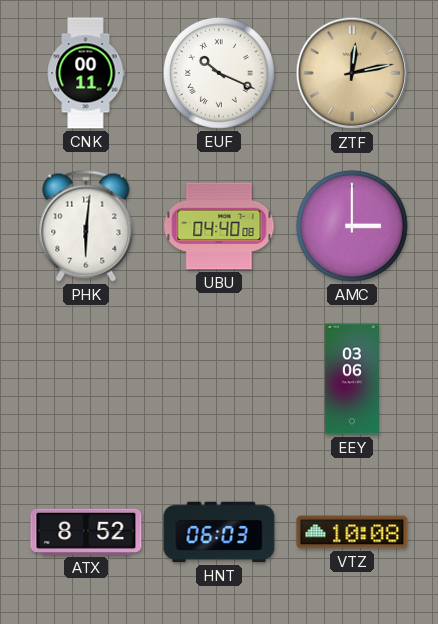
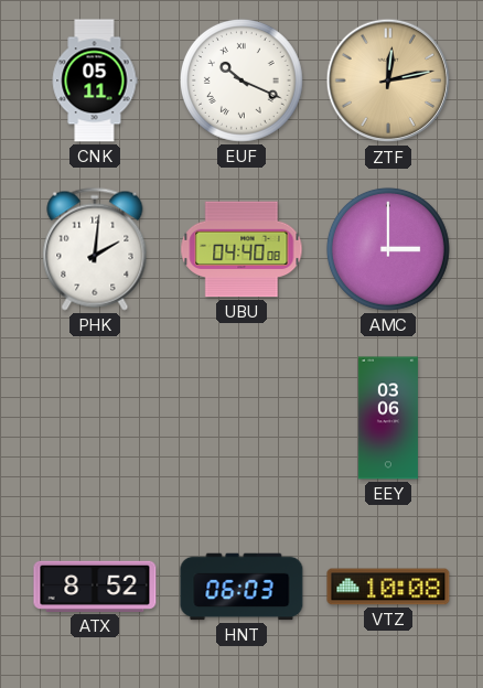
CNK: 00:11 -> 05:11
PHK: 6:01 -> 2:01
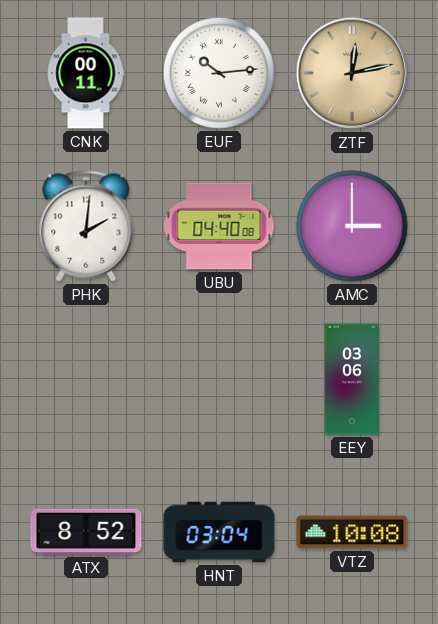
CNK: 05:11 -> 00:11
EUF: 10:19 -> 10:14
HNT: 06:03 -> 03:04
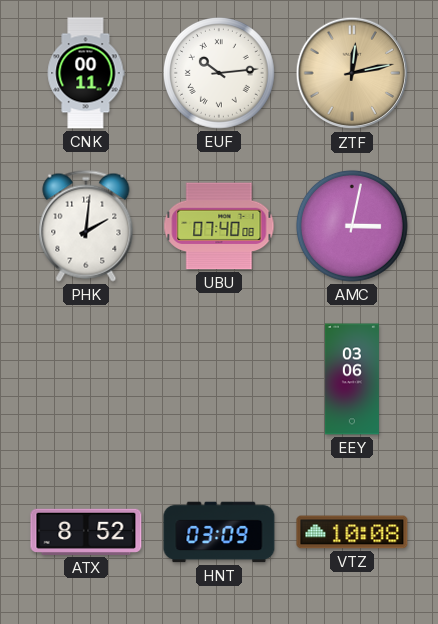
UBU: 04:40 -> 07:40
AMC: 3:00 -> 3:02
HNT: 03:04 -> 03:09
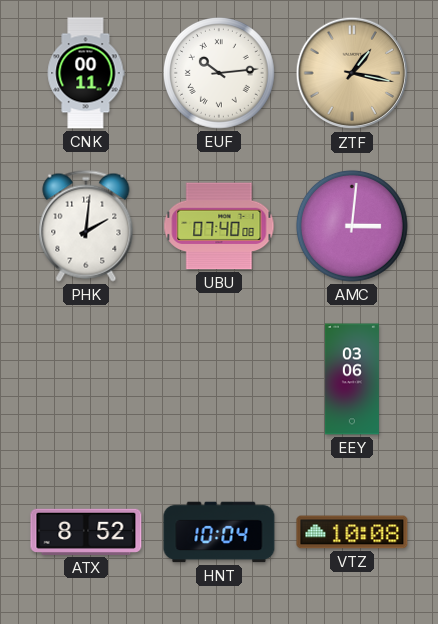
ZTF: 12:13 -> 1:17
AMC: 3:02 -> 3:01
HNT: 03:09 -> 10:04
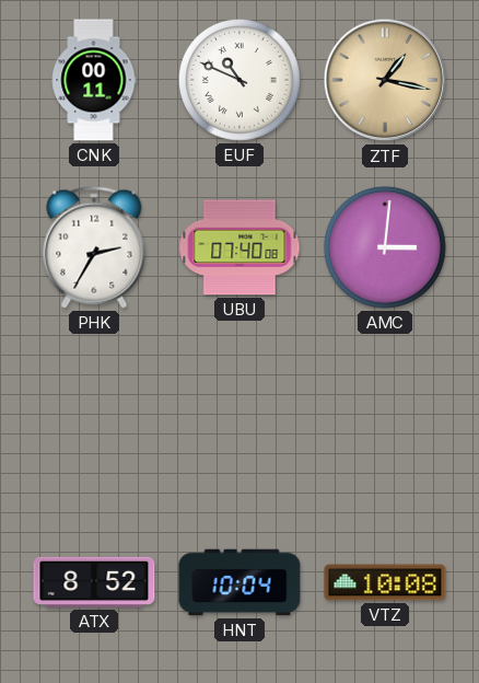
EUF: 10:14 -> 10:49
PHK: 2:01 -> 2:35
EEY: 03:06 -> none
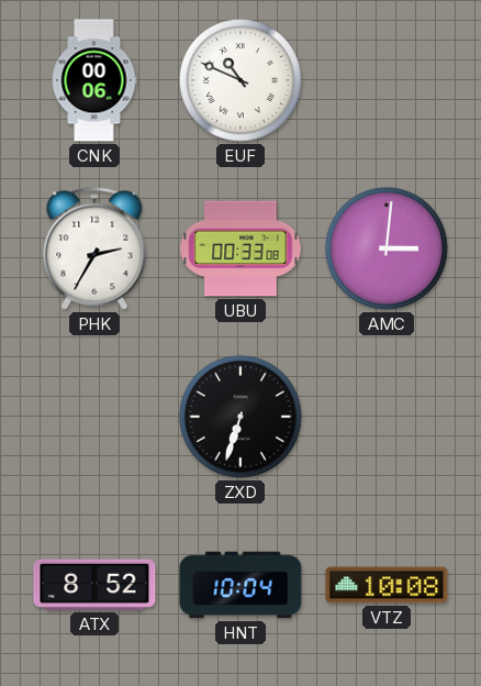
CNK: 00:11 -> 00:06
ZTF: 1:17 -> none
UBU: 07:40 -> 00:33
ZXD: none -> 6:33
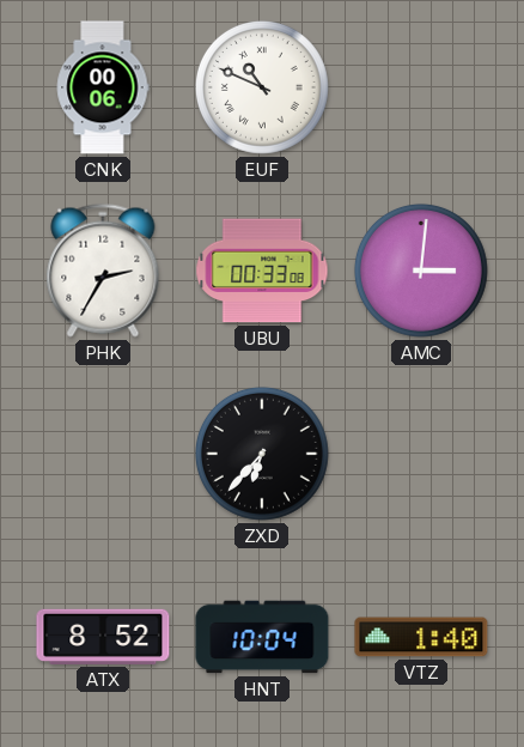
ZXD: 6:33 -> 6:37
VTZ: 10:08 -> 1:40
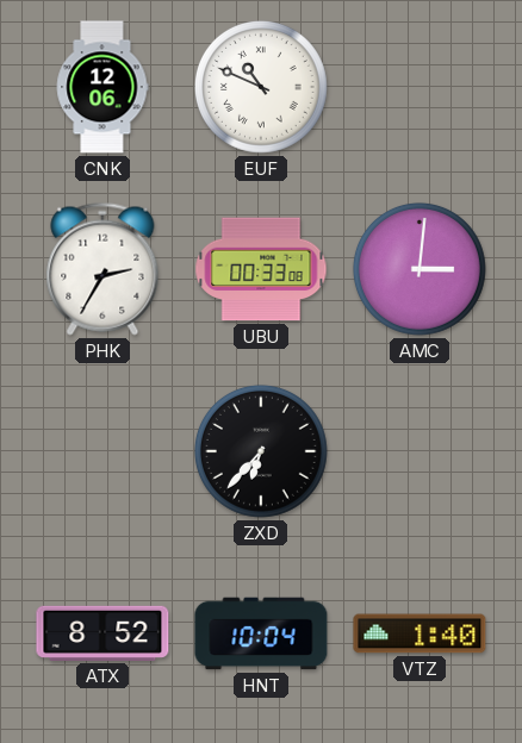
CNK: 00:06 -> 12:06
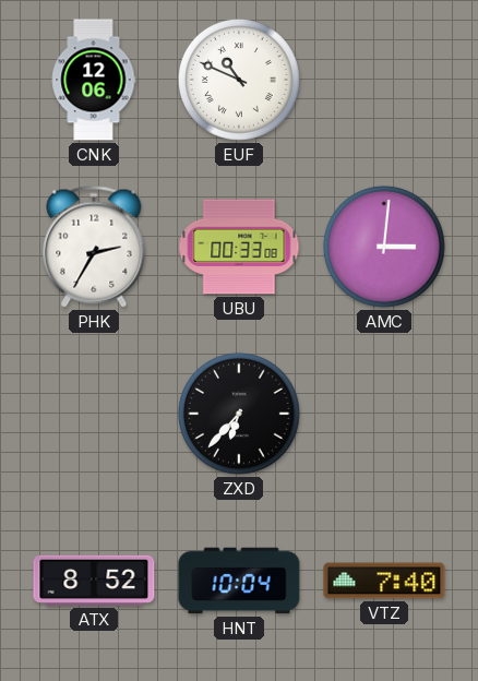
VTZ: 1:40 -> 7:40
